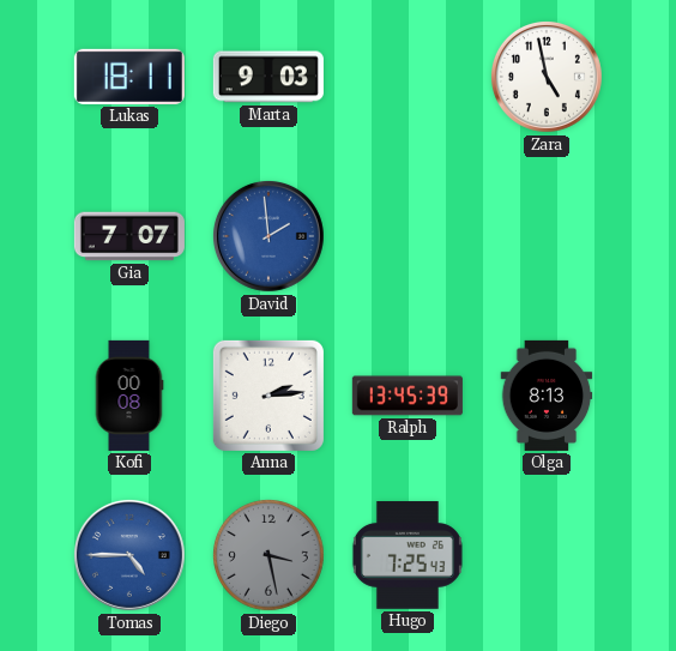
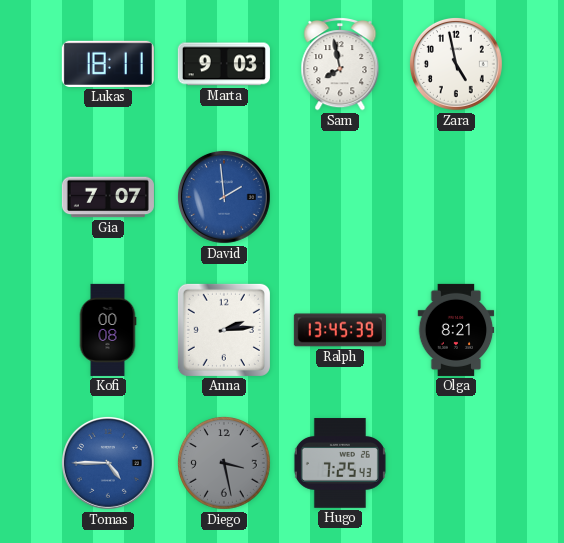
Sam: none -> 7:58
Olga: 8:13 -> 8:21
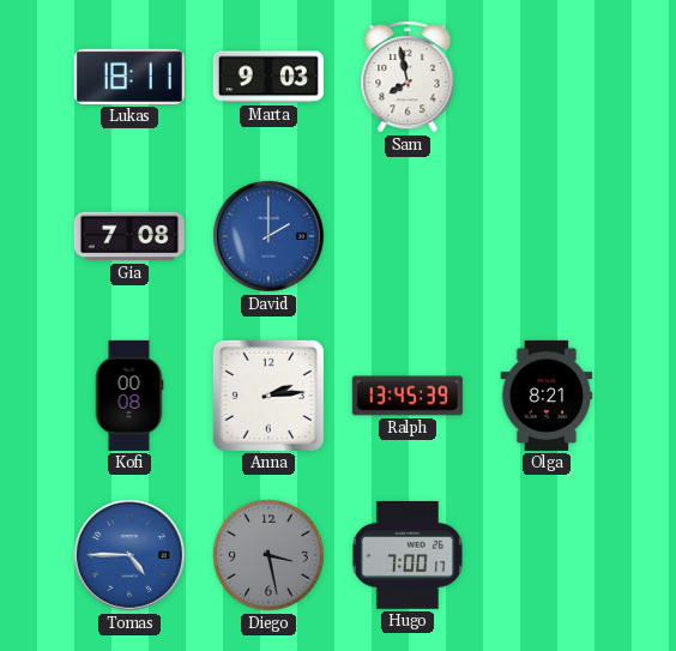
Zara: 4:58 -> none
Gia: 7:07 -> 7:08
David: 1:59 -> 2:00
Hugo: 7:25 -> 7:00
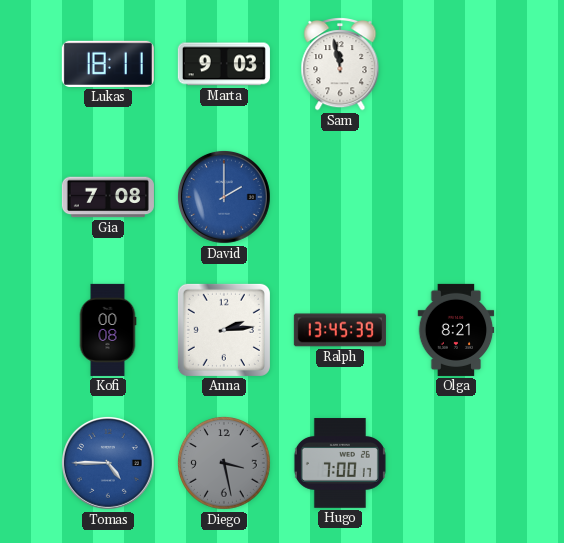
Sam: 7:58 -> 11:58
